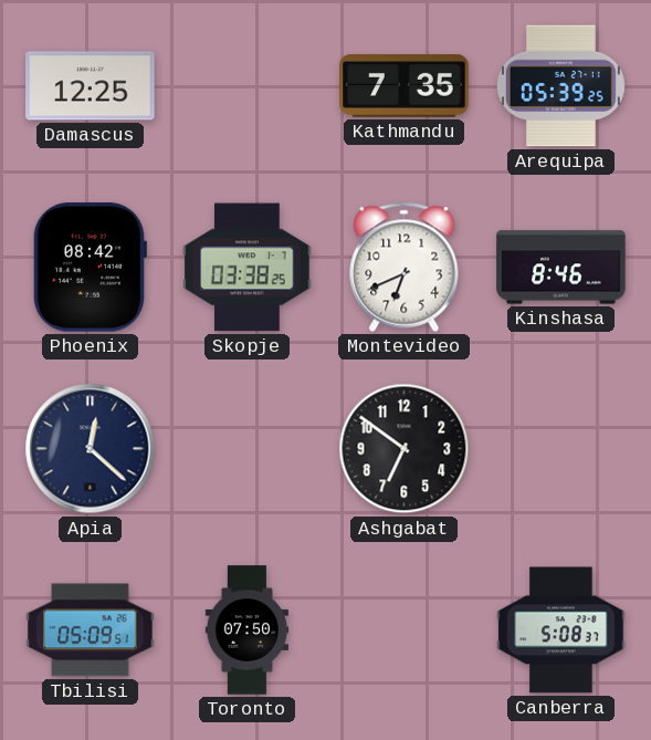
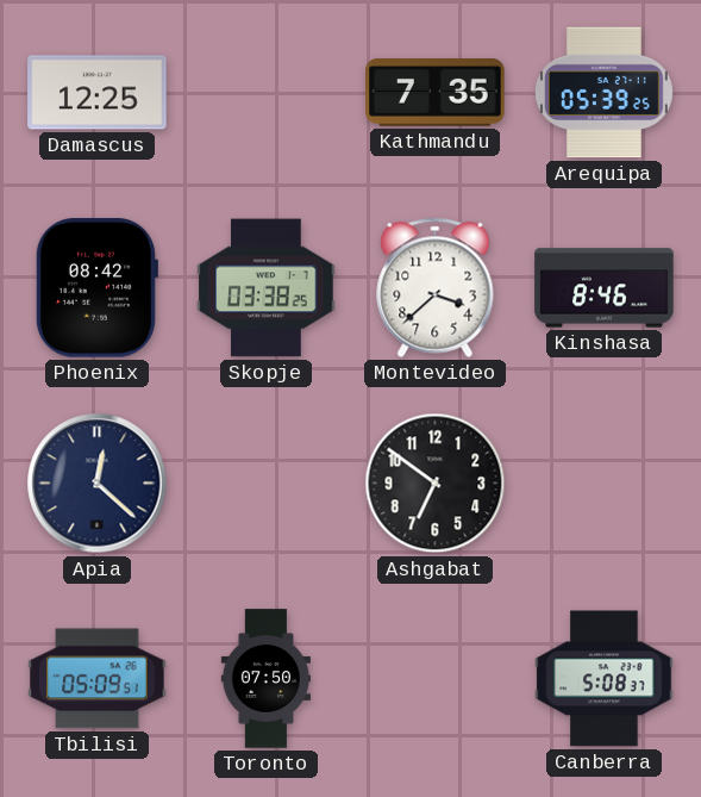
Montevideo: 6:41 -> 3:38
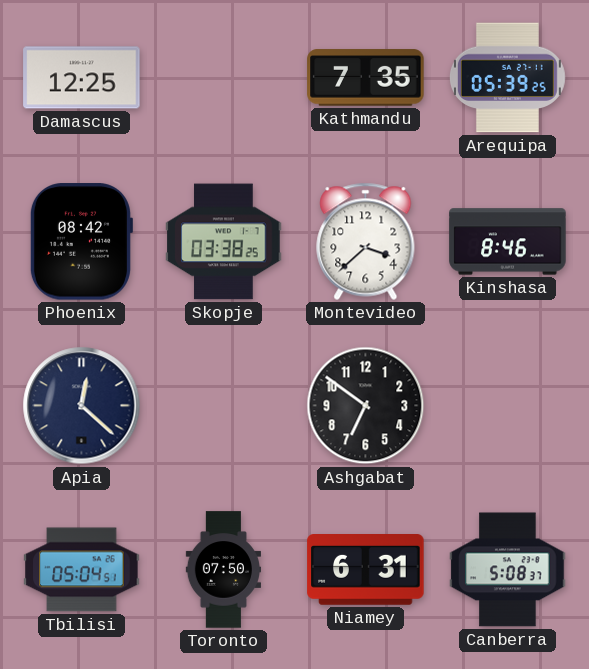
Tbilisi: 05:09 -> 05:04
Niamey: none -> 6:31
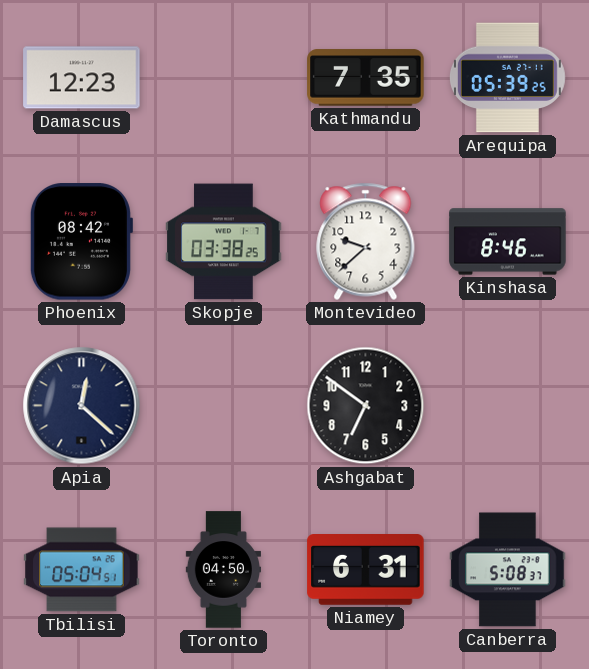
Damascus: 12:25 -> 12:23
Montevideo: 3:38 -> 9:38
Toronto: 07:50 -> 04:50
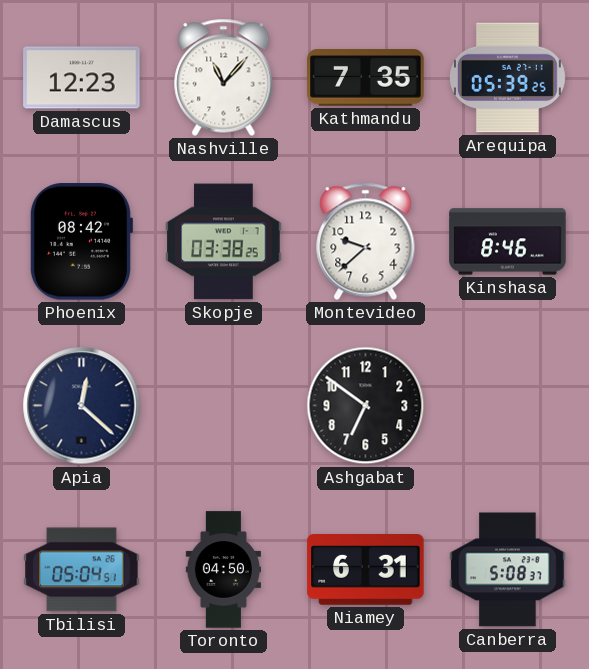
Nashville: none -> 11:07
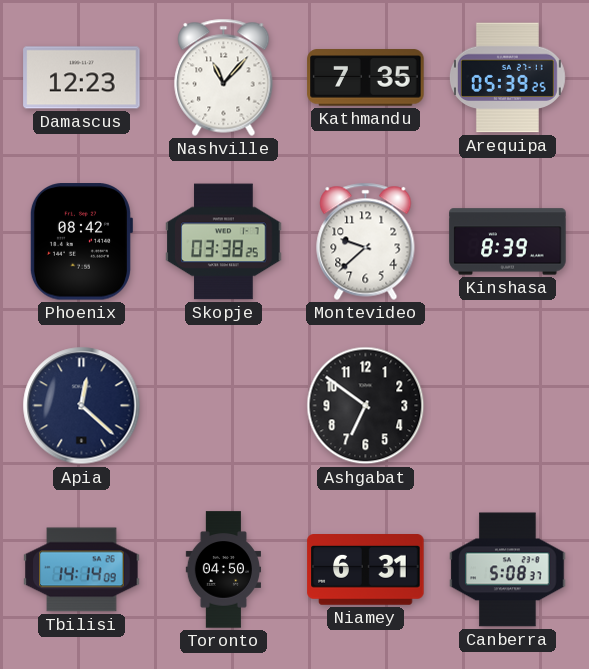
Kinshasa: 8:46 -> 8:39
Tbilisi: 05:04 -> 14:14
